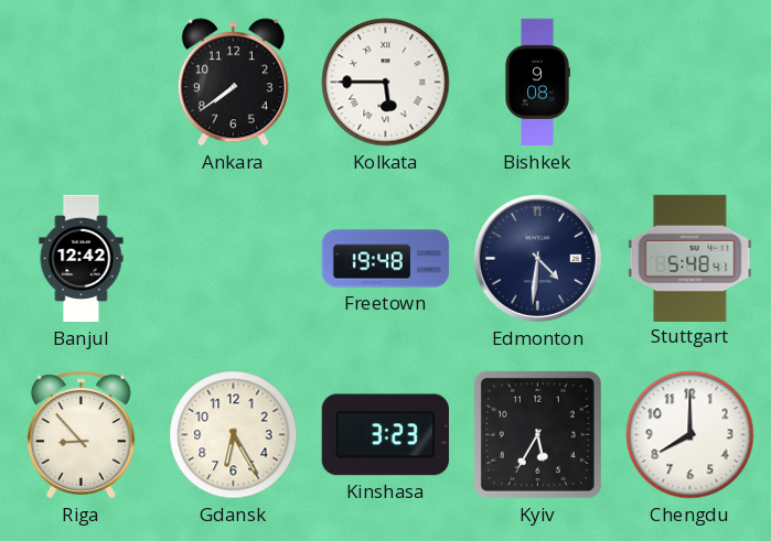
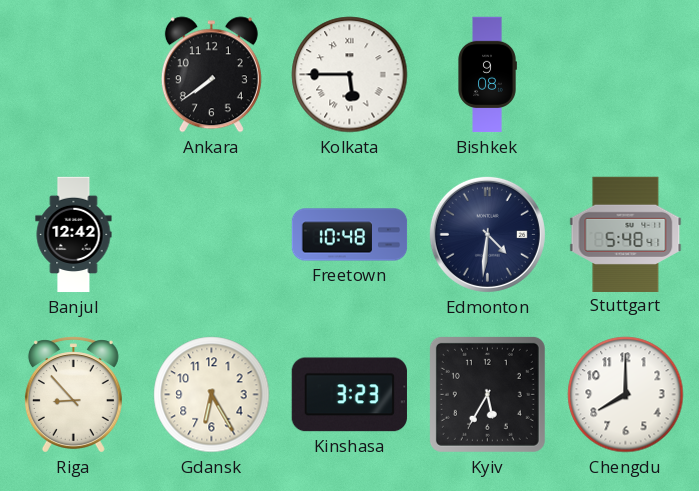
Freetown: 19:48 -> 10:48
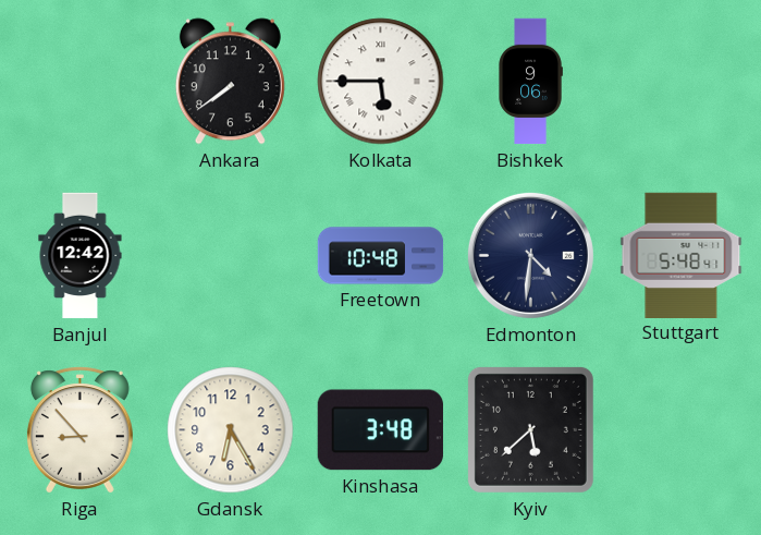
Bishkek: 9:08 -> 9:06
Kinshasa: 3:23 -> 3:48
Kyiv: 5:35 -> 5:38
Chengdu: 8:00 -> none
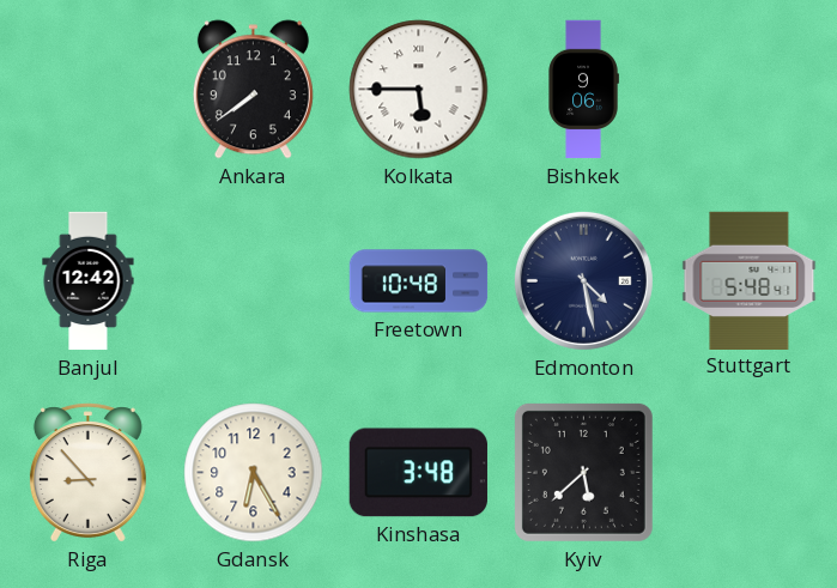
Edmonton: 4:31 -> 4:28
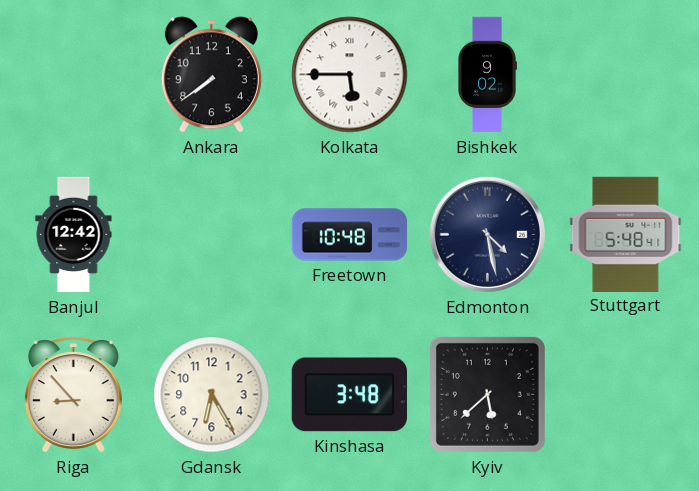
Bishkek: 9:06 -> 9:02
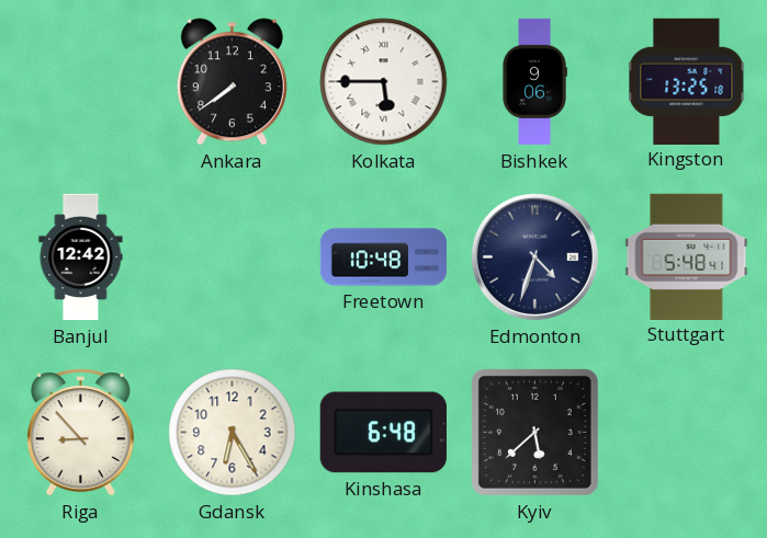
Bishkek: 9:02 -> 9:06
Kingston: none -> 13:25
Edmonton: 4:28 -> 4:33
Kinshasa: 3:48 -> 6:48
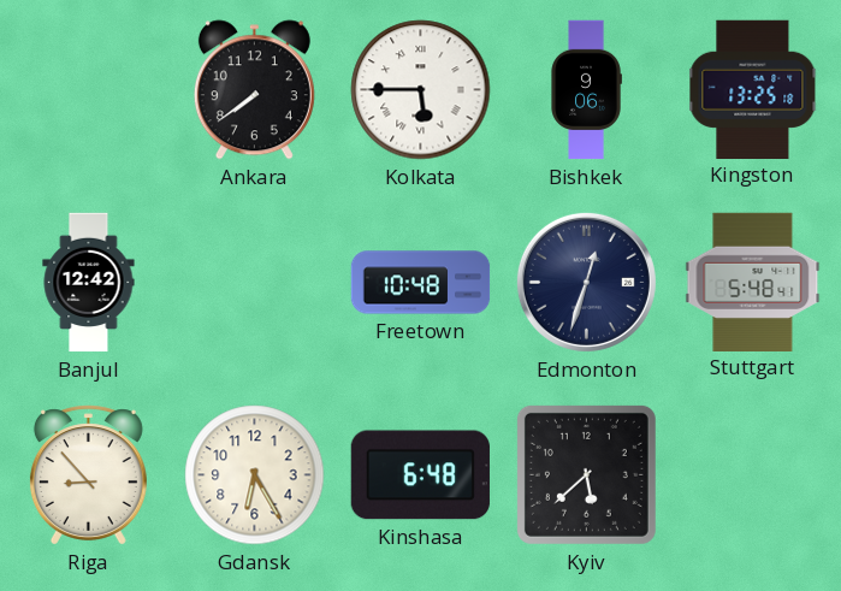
Edmonton: 4:33 -> 12:33
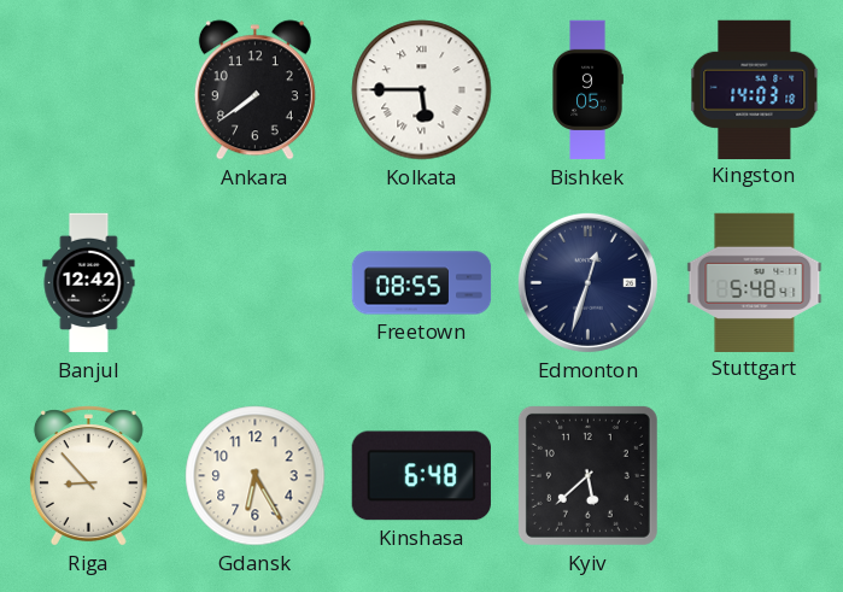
Bishkek: 9:06 -> 9:05
Kingston: 13:25 -> 14:03
Freetown: 10:48 -> 08:55
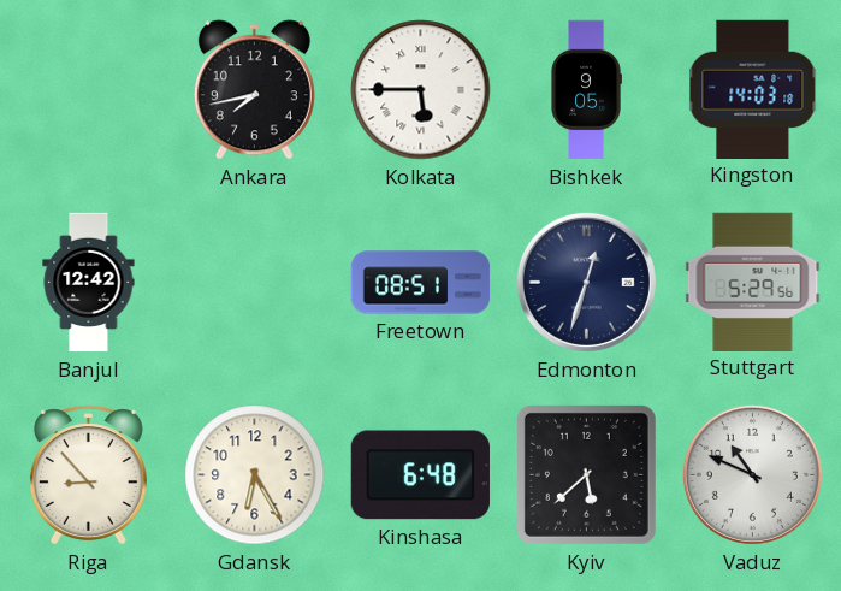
Ankara: 7:39 -> 7:43
Freetown: 08:55 -> 08:51
Stuttgart: 5:48 -> 5:29
Vaduz: none -> 10:49
